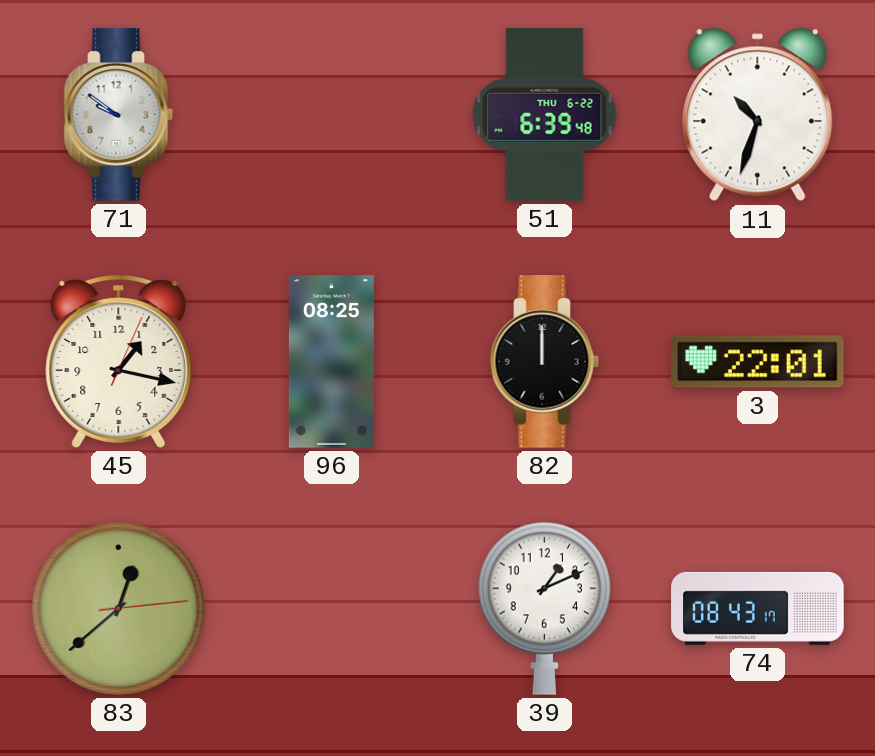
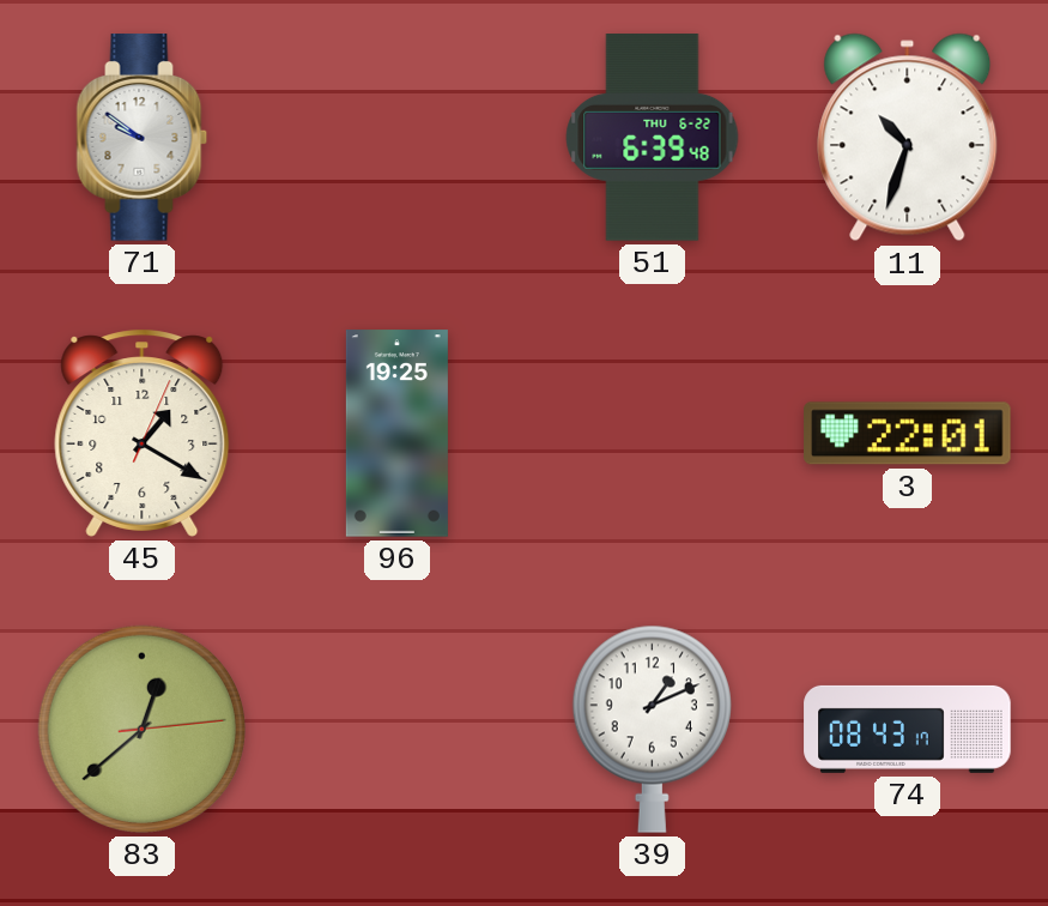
45: 1:17 -> 1:20
96: 08:25 -> 19:25
82: 12:00 -> none
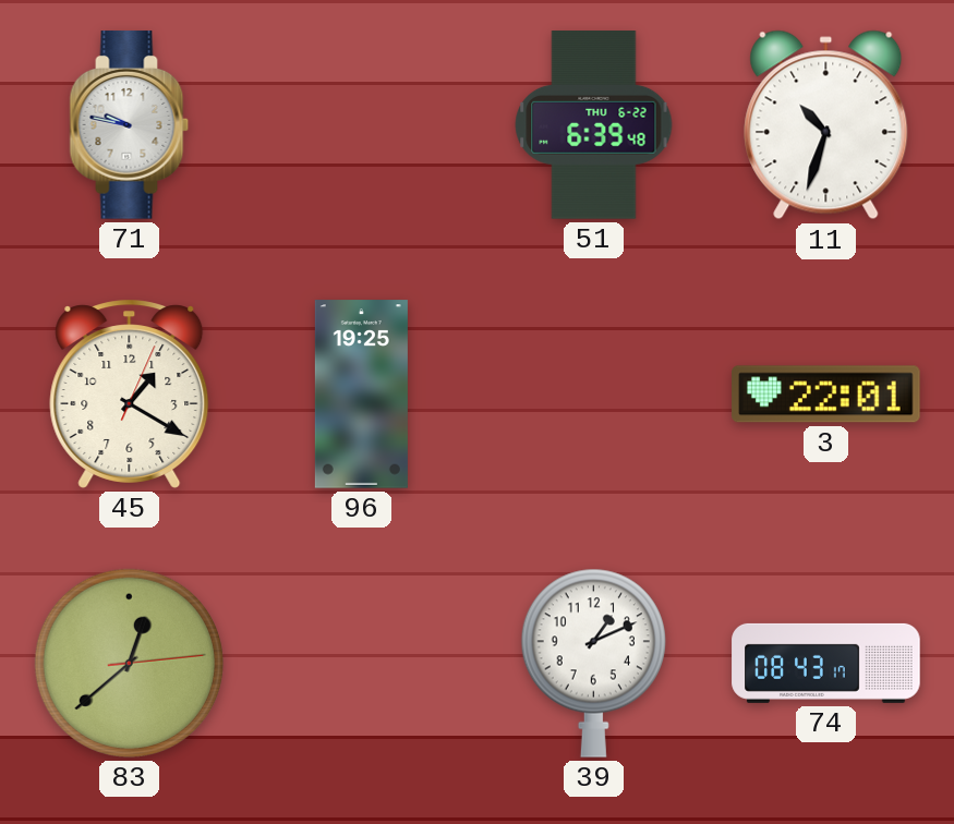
71: 9:51 -> 9:47
